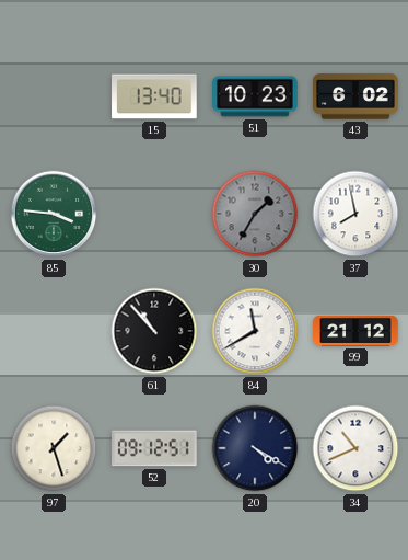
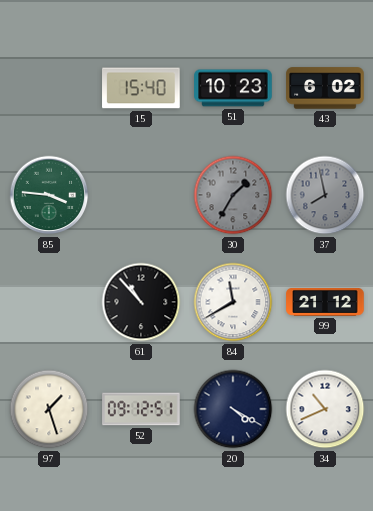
15: 13:40 -> 15:40
37 dial: white -> grey
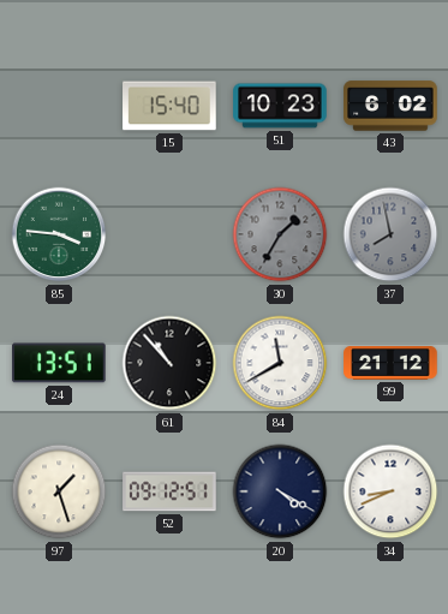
24: none -> 13:51
34: 10:41 -> 8:41
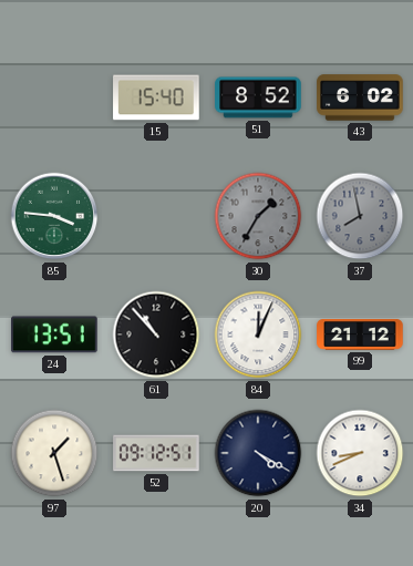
51: 10:23 -> 8:52
84: 11:40 -> 12:04
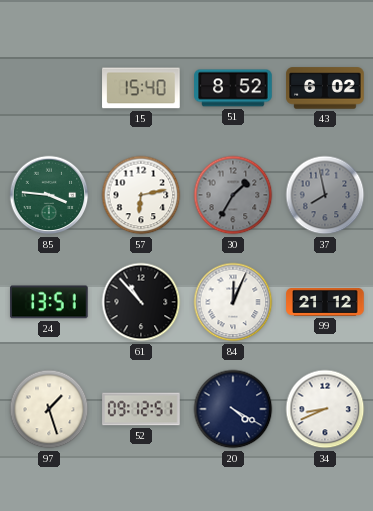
57: none -> 6:13
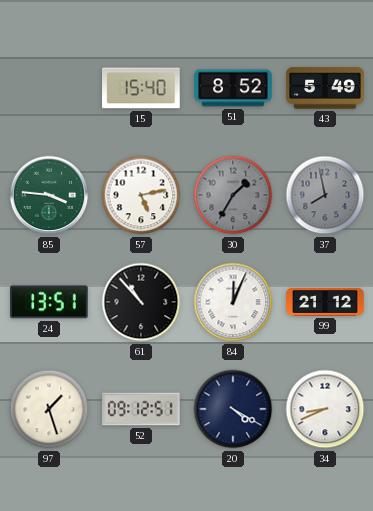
43: 6:02 -> 5:49
57: 6:13 -> 5:13
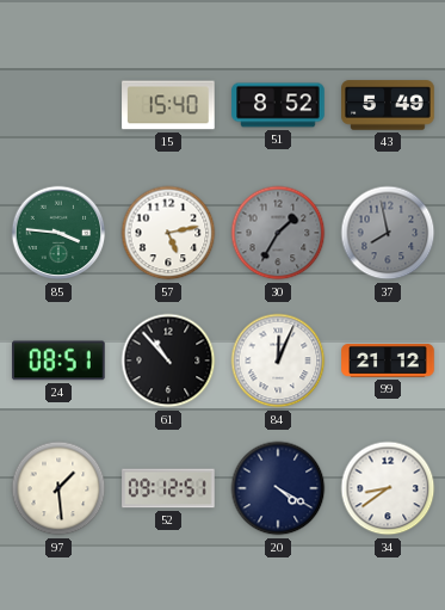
24: 13:51 -> 08:51
97: 1:27 -> 1:29
34: 8:41 -> 8:39
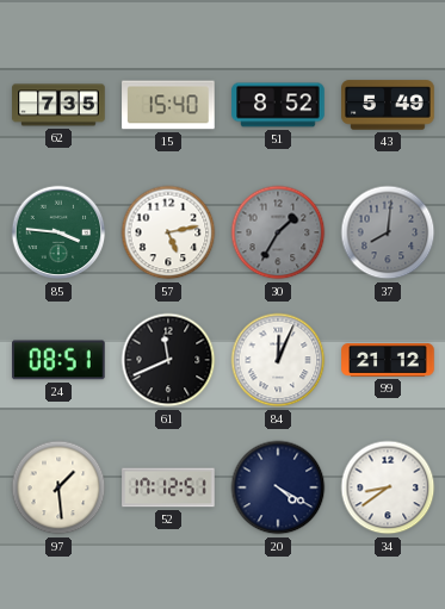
62: none -> 7:35
37: 7:58 -> 8:01
61: 10:53 -> 11:41
52: 09:12 -> 17:12
